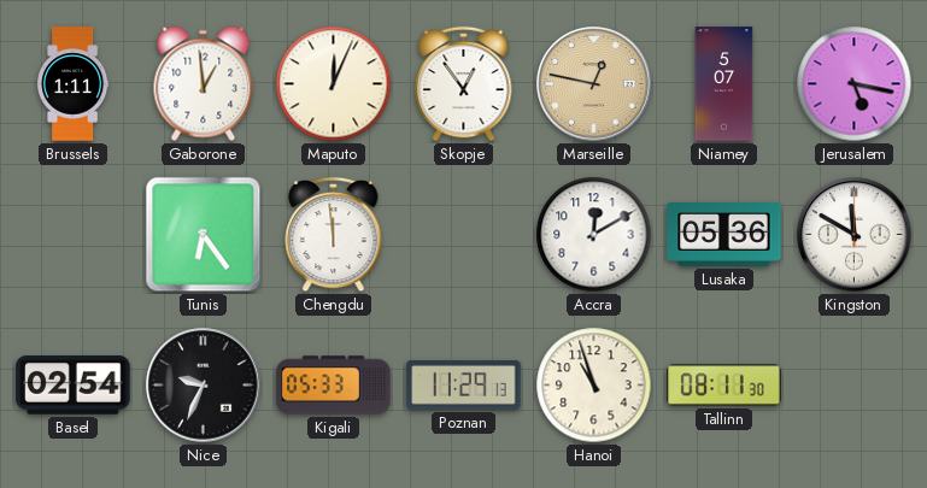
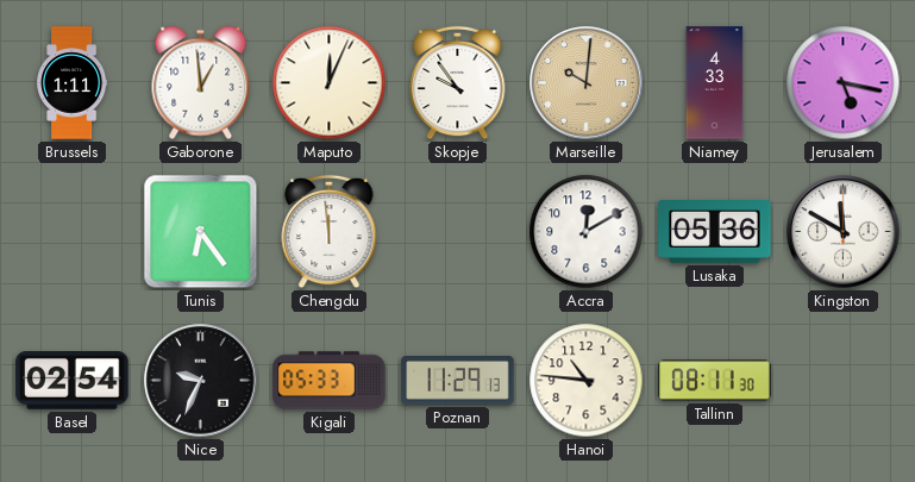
Skopje: 12:54 -> 9:54
Marseille: 12:47 -> 10:01
Niamey: 5:07 -> 4:33
Hanoi: 10:57 -> 10:46
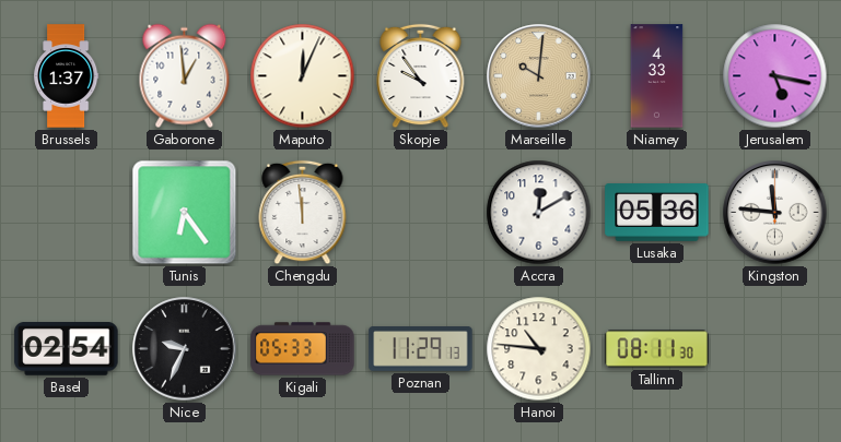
Brussels: 1:11 -> 1:37
Kingston: 11:50 -> 11:46
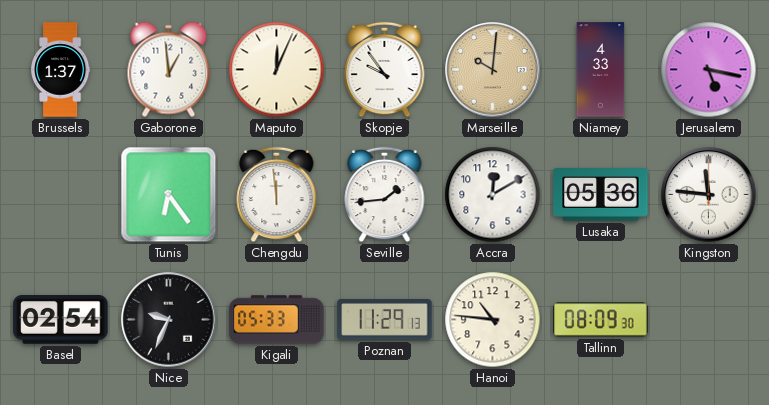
Seville: none -> 1:44
Tallinn: 08:11 -> 08:09
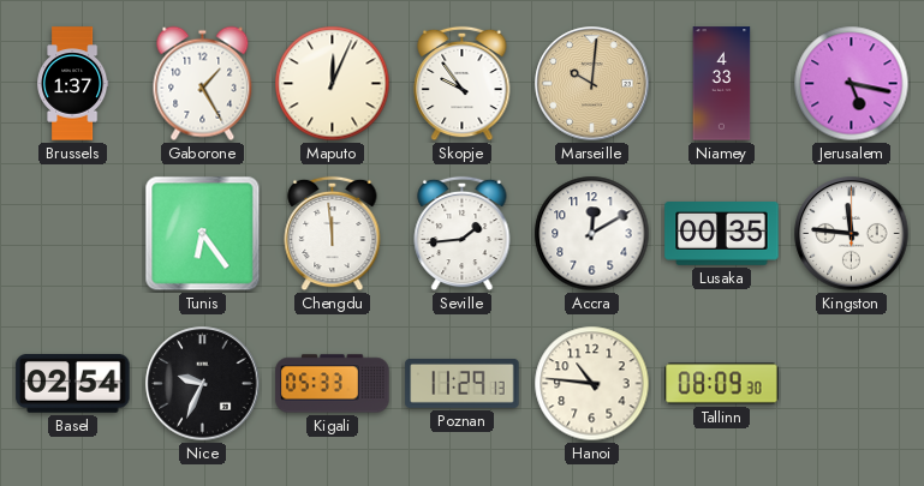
Gaborone: 12:59 -> 1:25
Lusaka: 05:36 -> 00:35
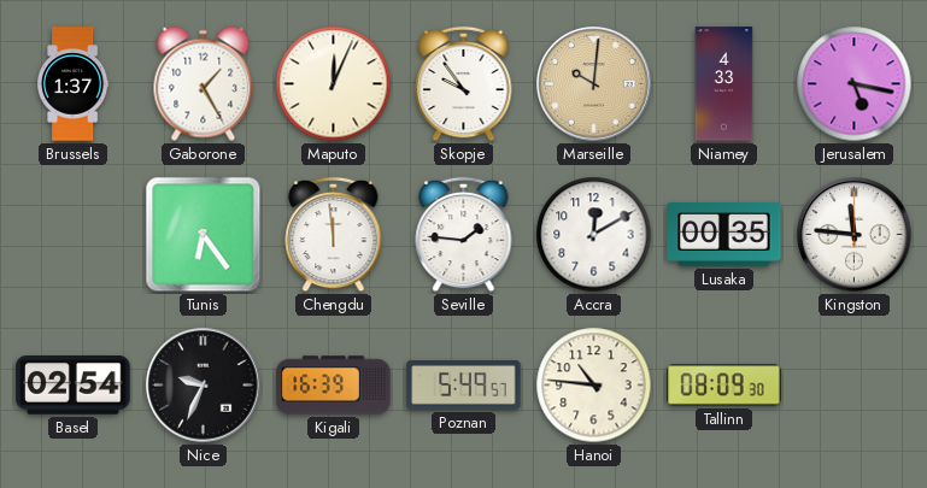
Seville: 1:44 -> 1:46
Kigali: 05:33 -> 16:39
Poznan: 11:29 -> 5:49
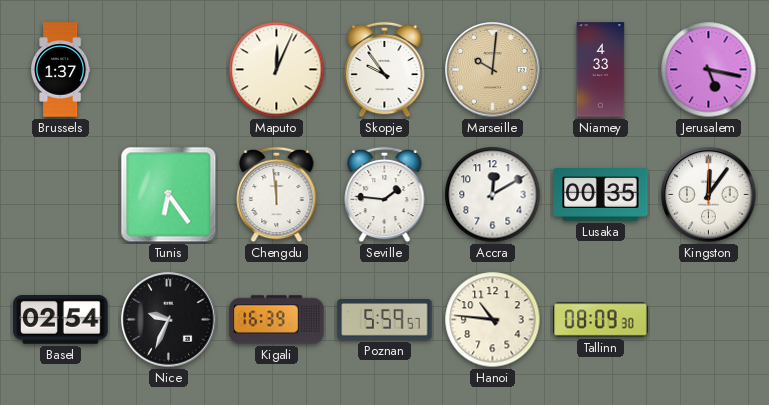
Gaborone: 1:25 -> none
Kingston: 11:46 -> 12:06
Poznan: 5:49 -> 5:59
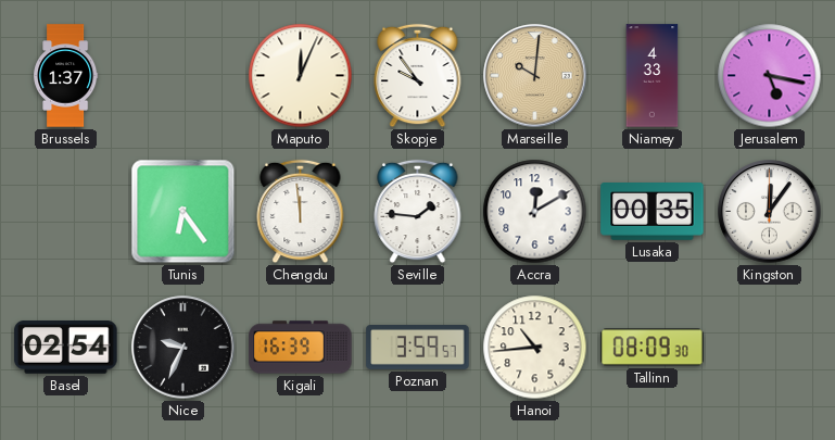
Poznan: 5:59 -> 3:59
Hanoi: 10:46 -> 10:44
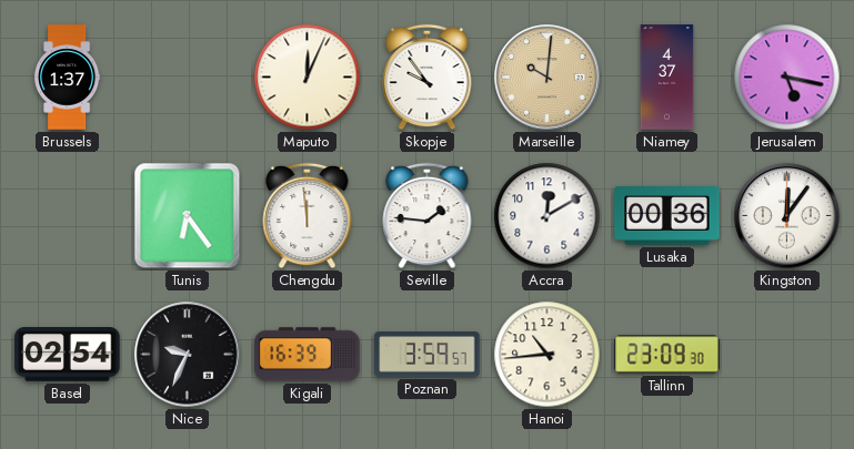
Niamey: 4:33 -> 4:37
Lusaka: 00:35 -> 00:36
Tallinn: 08:09 -> 23:09
